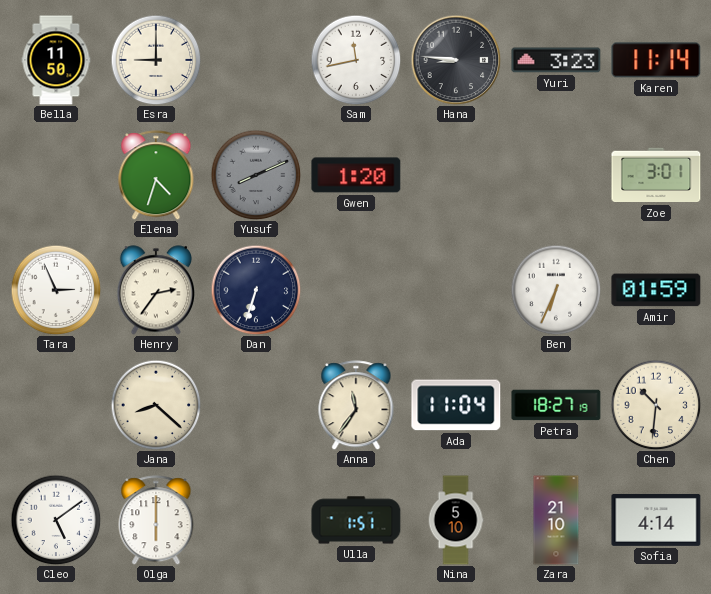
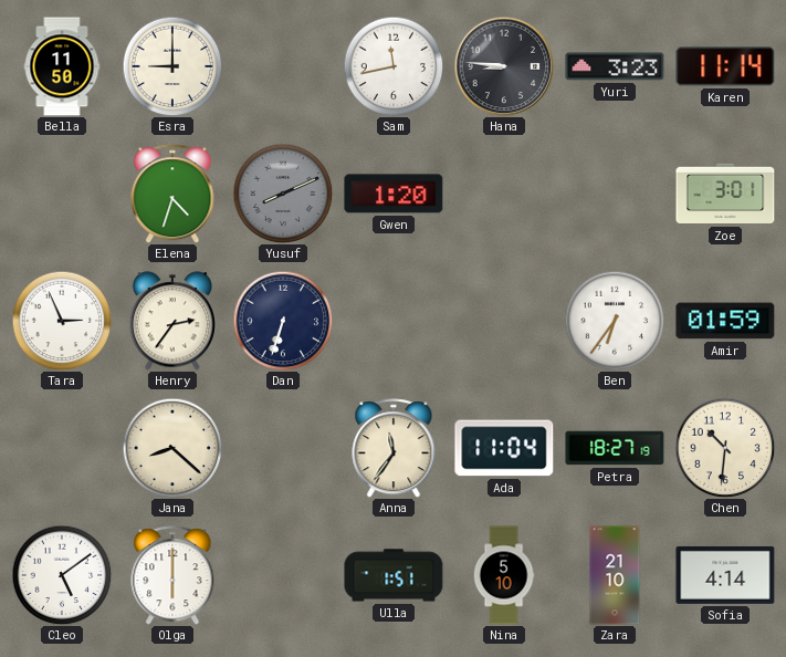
Ben: 6:34 -> 6:36
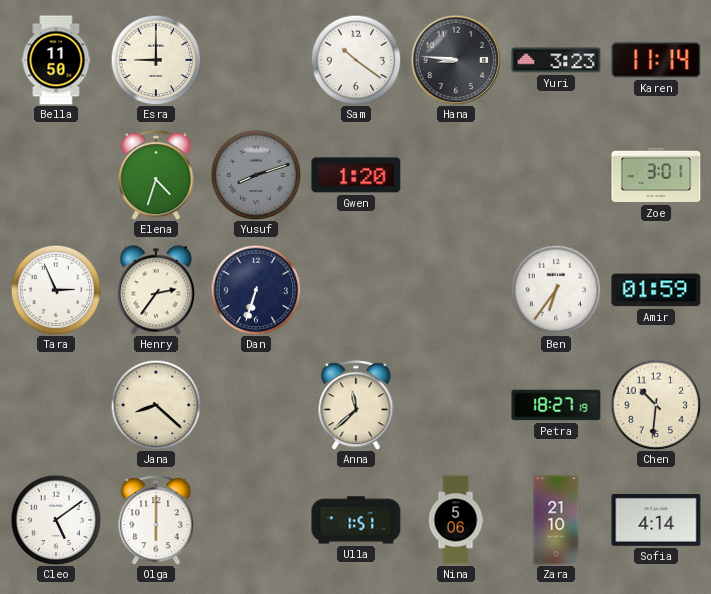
Sam: 11:43 -> 10:21
Yusuf: 8:11 -> 8:12
Anna: 11:36 -> 11:38
Ada: 11:04 -> none
Nina: 5:10 -> 5:06
